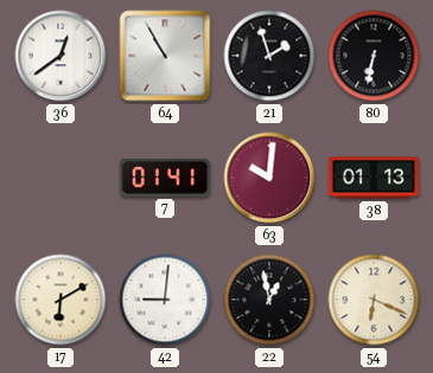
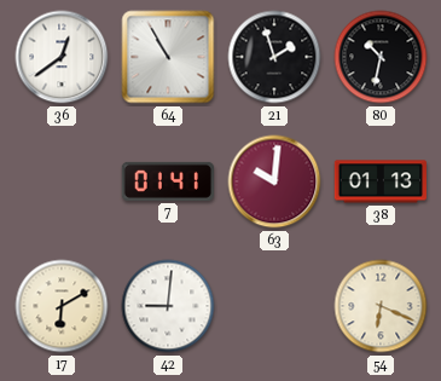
80: 6:32 -> 10:32
22: 12:58 -> none
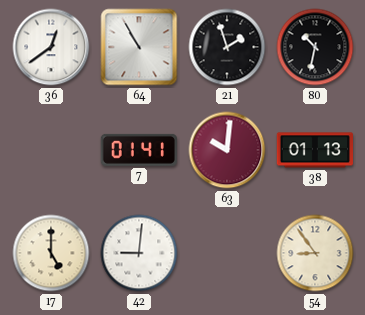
17: 6:10 -> 5:00
54: 6:19 -> 8:54
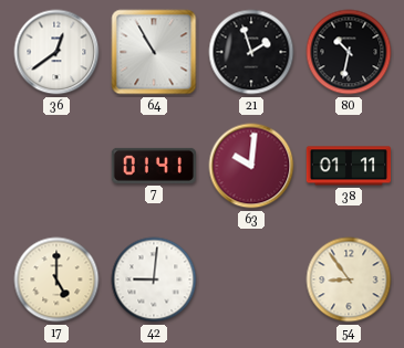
38: 01:13 -> 01:11
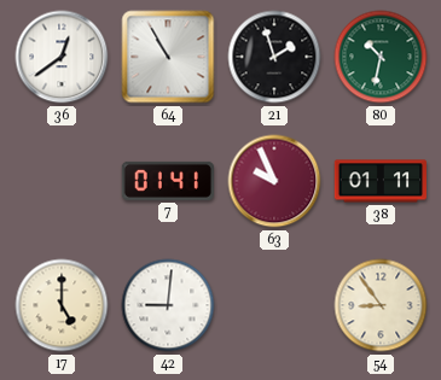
80 dial: black -> green
63: 10:01 -> 9:56
